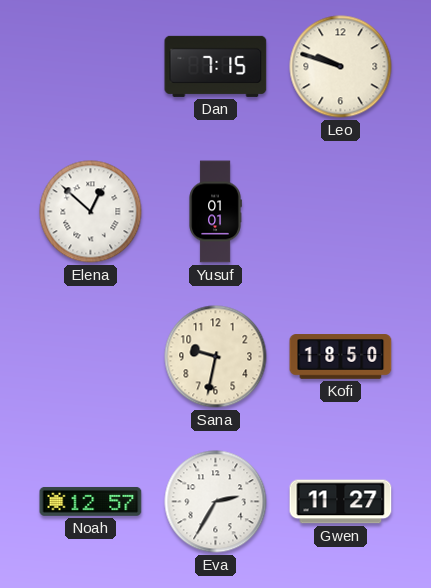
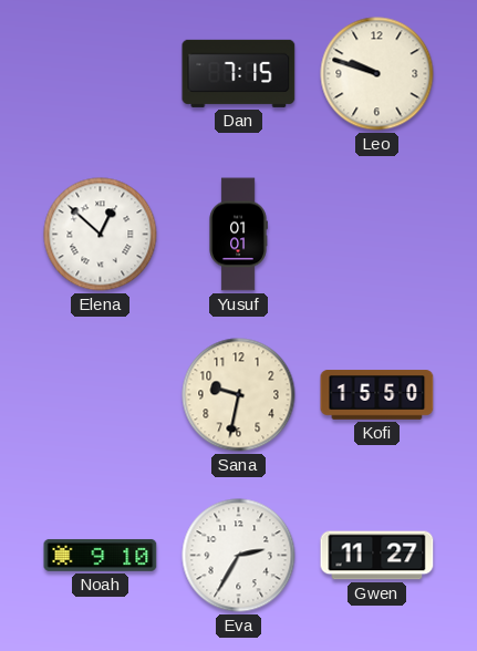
Kofi: 18:50 -> 15:50
Noah: 12:57 -> 9:10
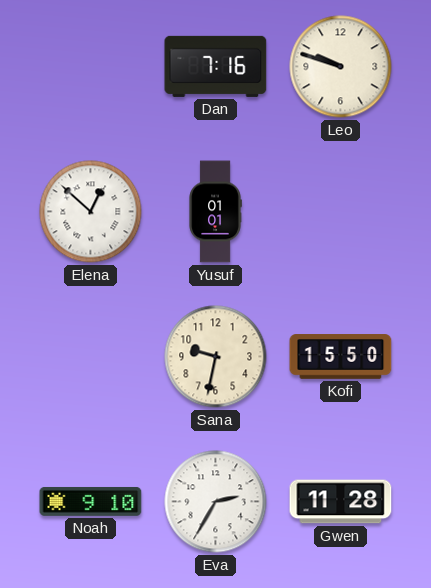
Dan: 7:15 -> 7:16
Gwen: 11:27 -> 11:28
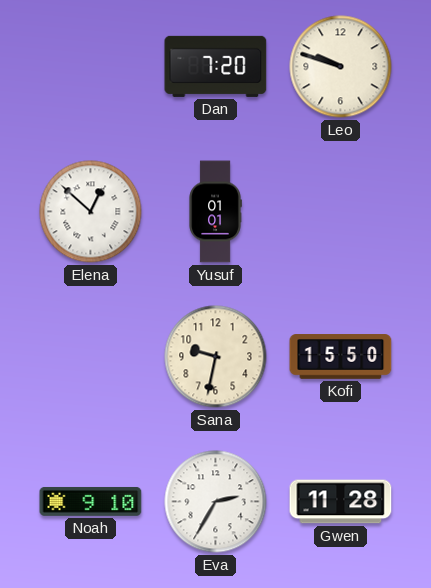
Dan: 7:16 -> 7:20
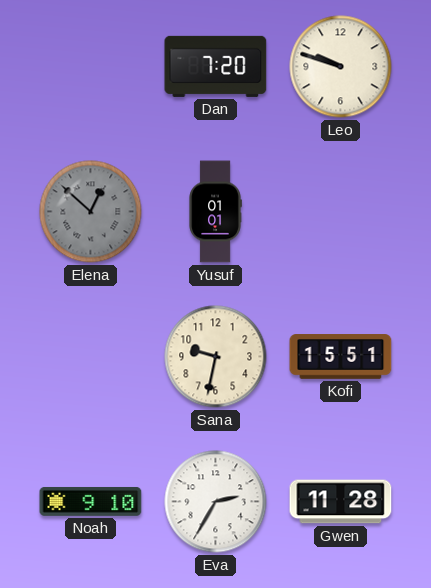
Elena dial: white -> grey
Kofi: 15:50 -> 15:51
